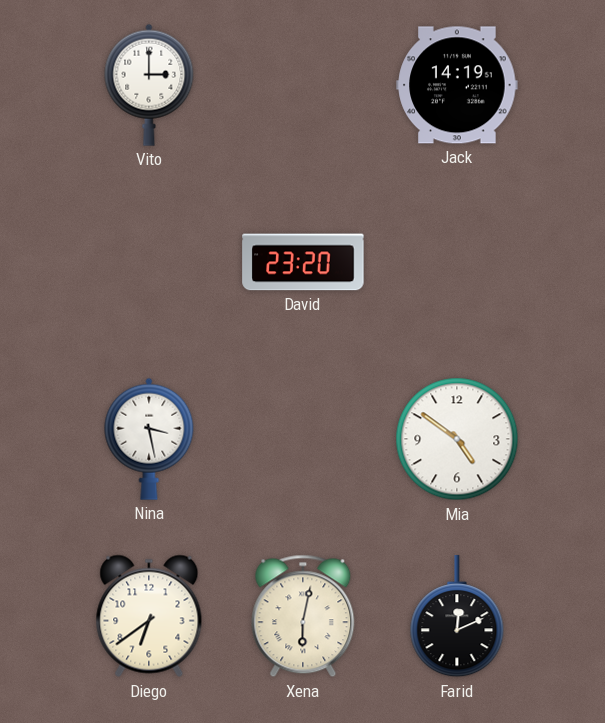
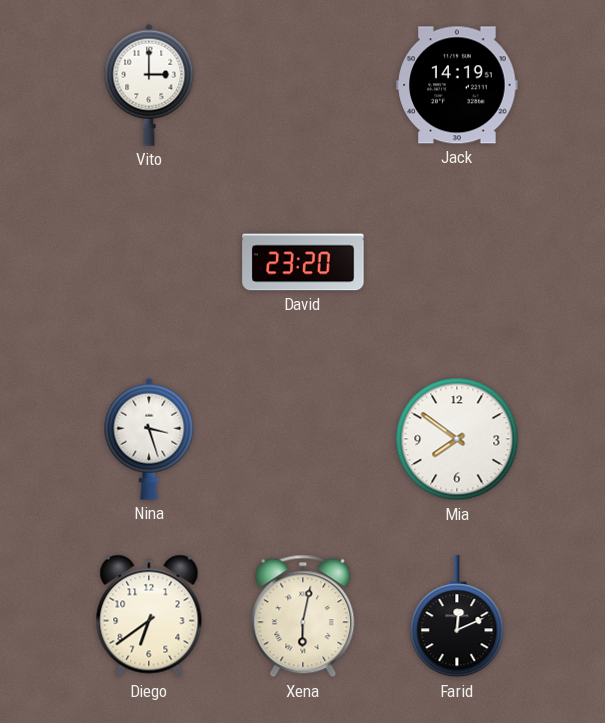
Nina: 3:28 -> 3:27
Mia: 4:51 -> 7:51
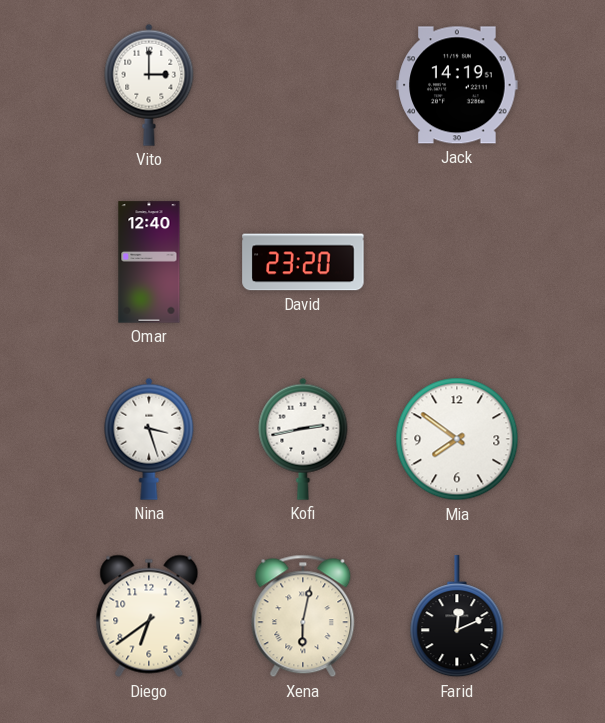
Omar: none -> 12:40
Kofi: none -> 2:43
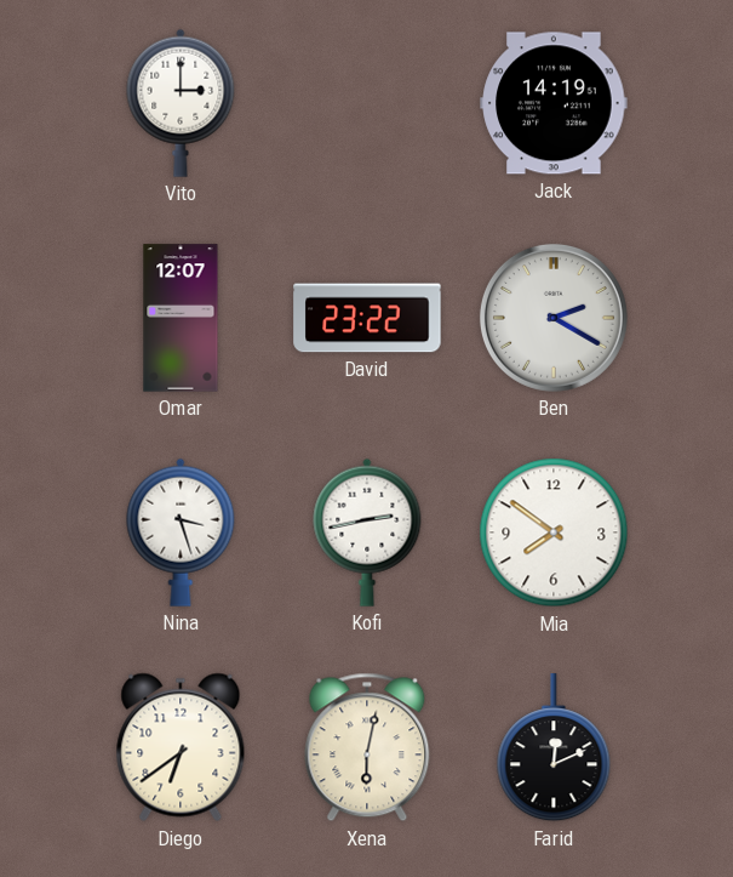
Omar: 12:40 -> 12:07
David: 23:20 -> 23:22
Ben: none -> 2:20
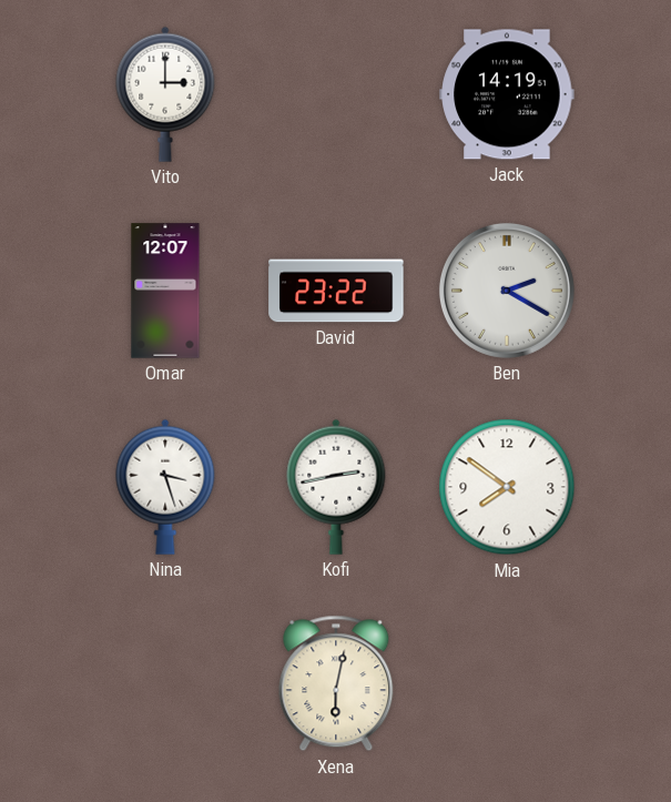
Diego: 6:39 -> none
Farid: 12:11 -> none
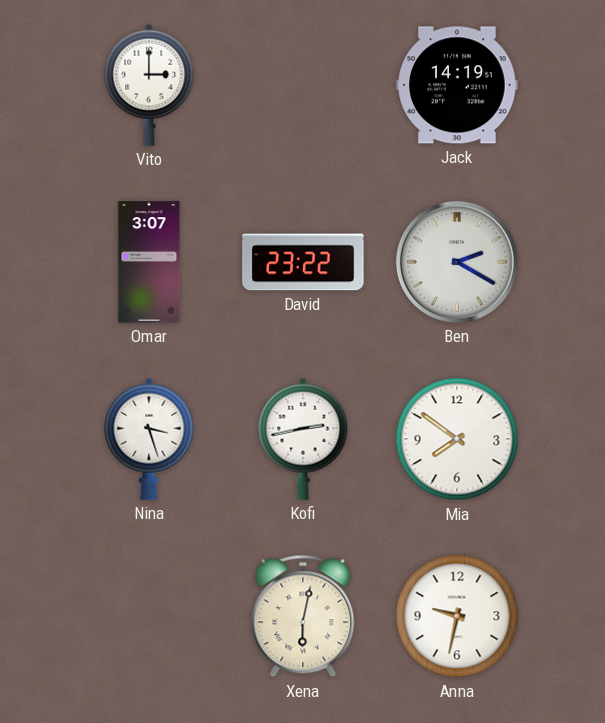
Omar: 12:07 -> 3:07
Anna: none -> 9:32
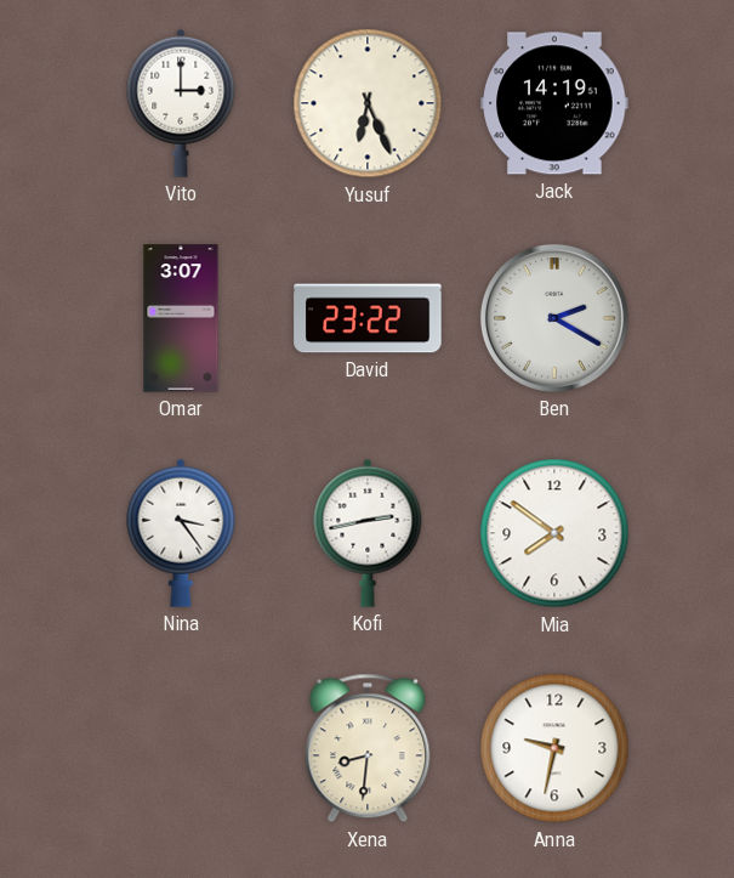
Yusuf: none -> 6:26
Nina: 3:27 -> 3:24
Xena: 6:02 -> 8:31
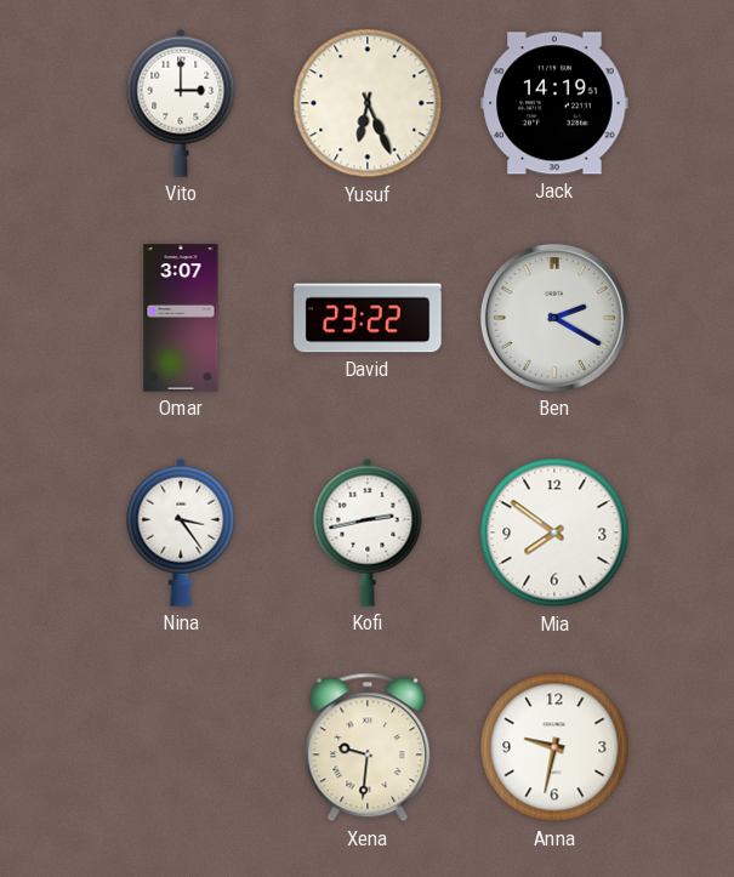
Xena: 8:31 -> 9:31
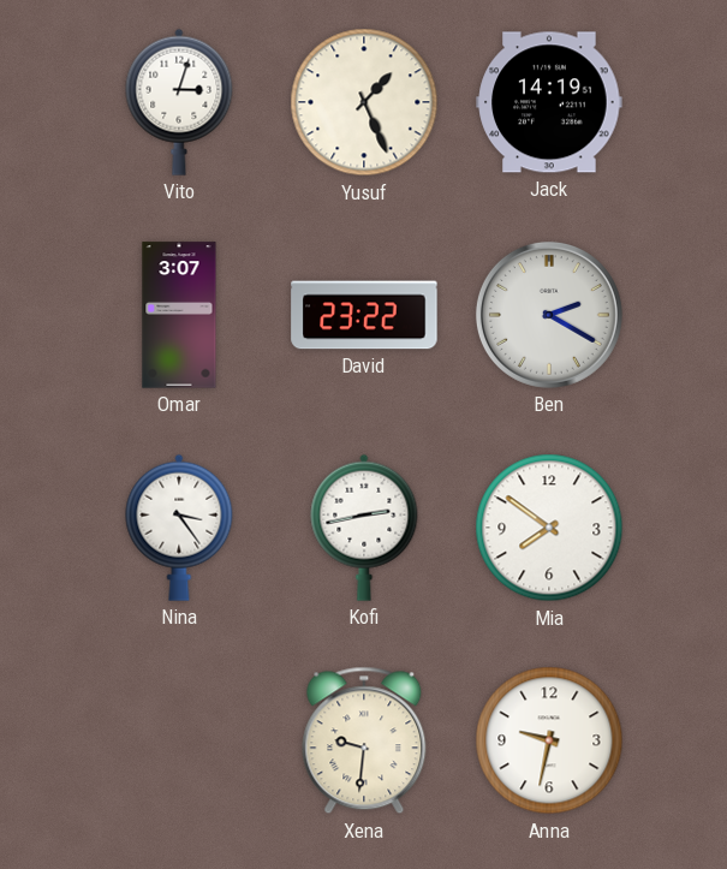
Vito: 3:00 -> 3:03
Yusuf: 6:26 -> 1:26
